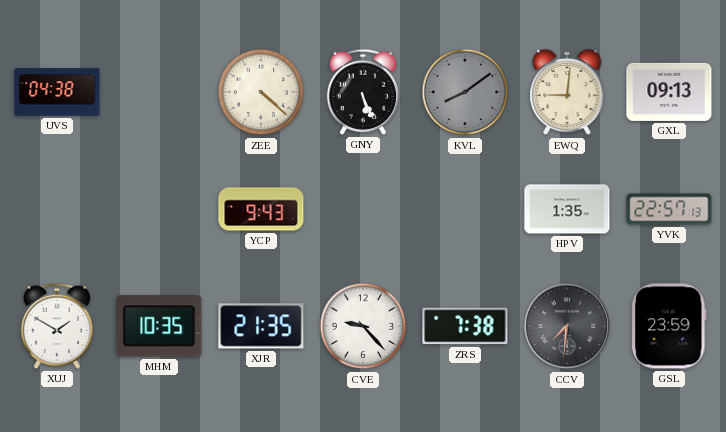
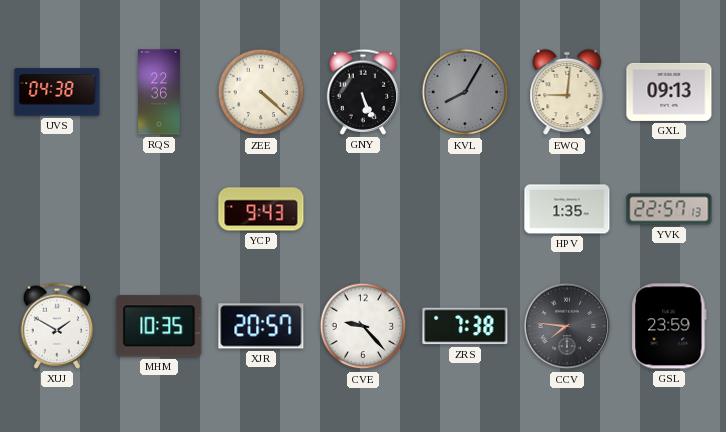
RQS: none -> 22:36
KVL: 8:09 -> 8:05
XJR: 21:35 -> 20:57
CCV: 7:31 -> 7:46
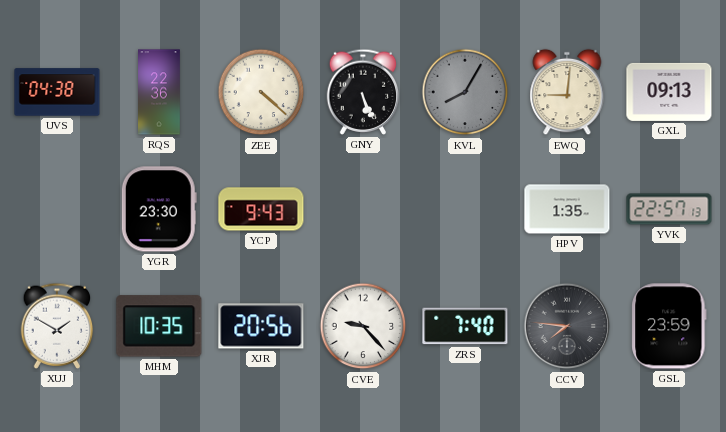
YGR: none -> 23:30
XJR: 20:57 -> 20:56
ZRS: 7:38 -> 7:40
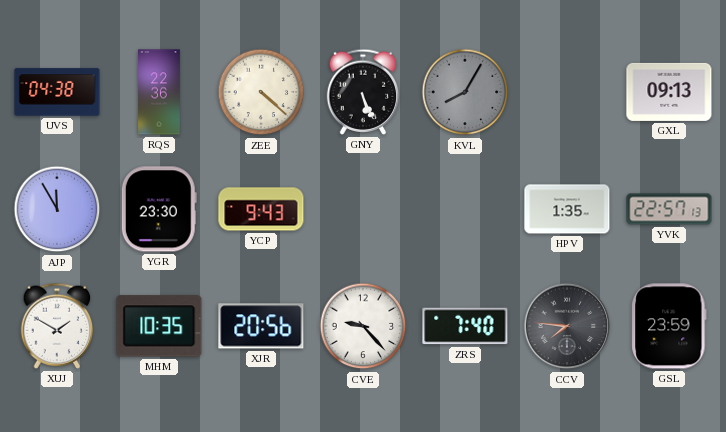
EWQ: 9:01 -> none
AJP: none -> 11:55
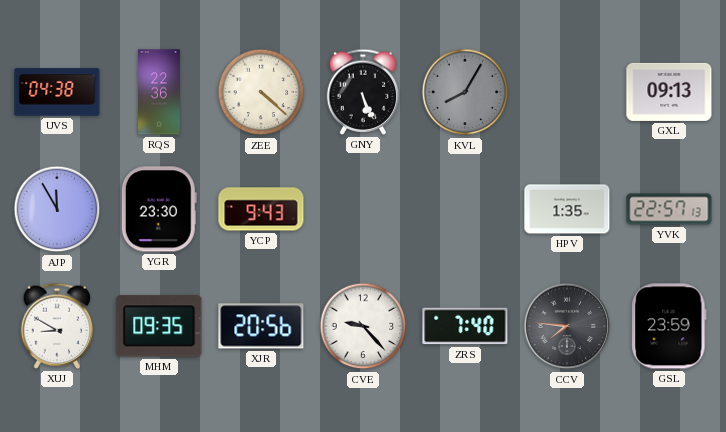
XUJ: 1:50 -> 8:50
MHM: 10:35 -> 09:35
